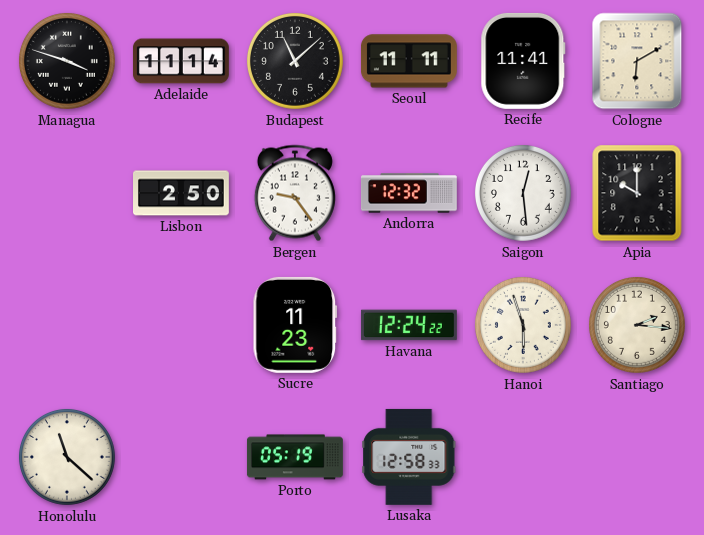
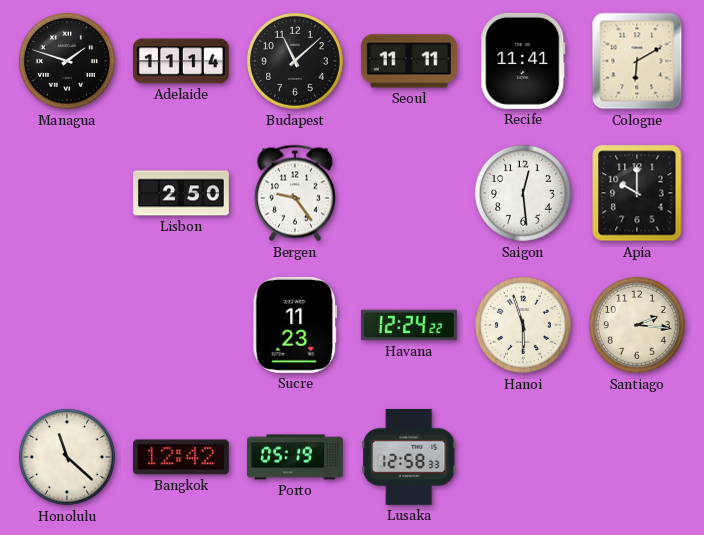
Managua: 3:48 -> 1:48
Andorra: 12:32 -> none
Bangkok: none -> 12:42
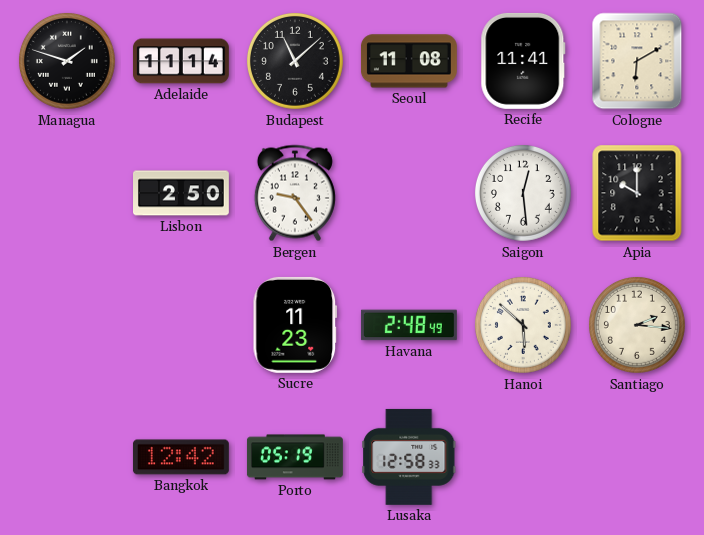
Seoul: 11:11 -> 11:08
Havana: 12:24 -> 2:48
Hanoi: 5:57 -> 5:52
Honolulu: 11:22 -> none
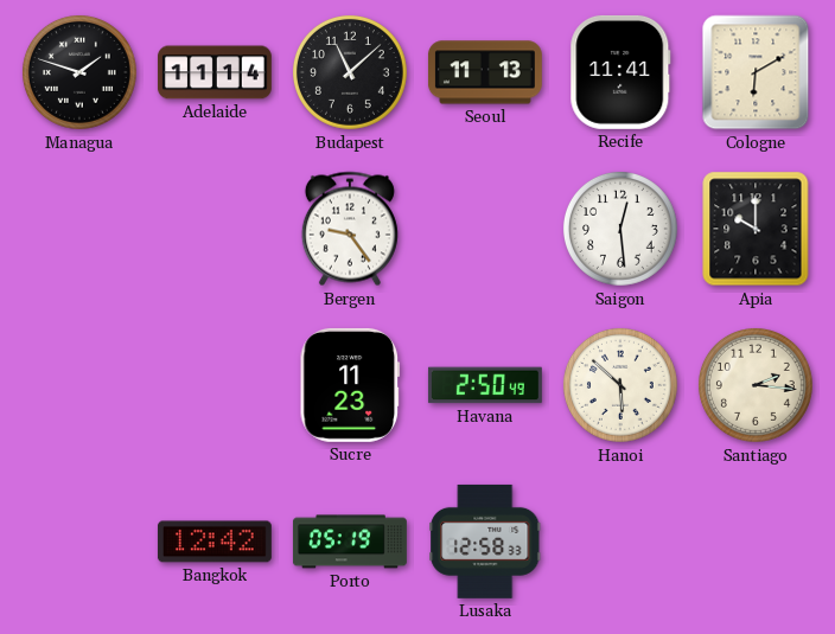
Seoul: 11:08 -> 11:13
Lisbon: 2:50 -> none
Havana: 2:48 -> 2:50
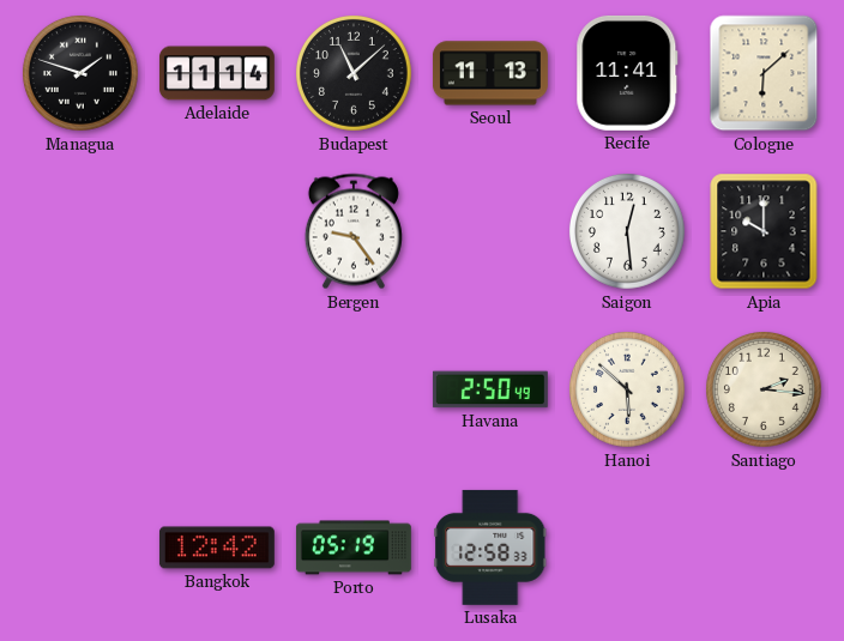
Cologne: 6:10 -> 6:08
Sucre: 11:23 -> none
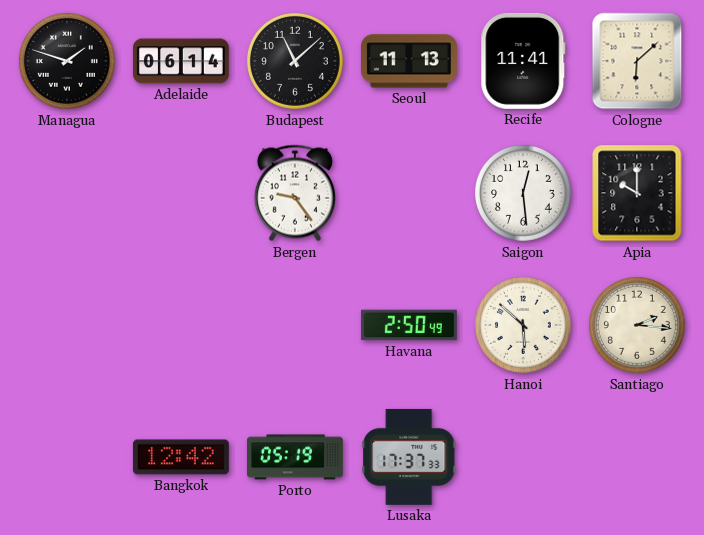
Adelaide: 11:14 -> 06:14
Lusaka: 12:58 -> 17:37
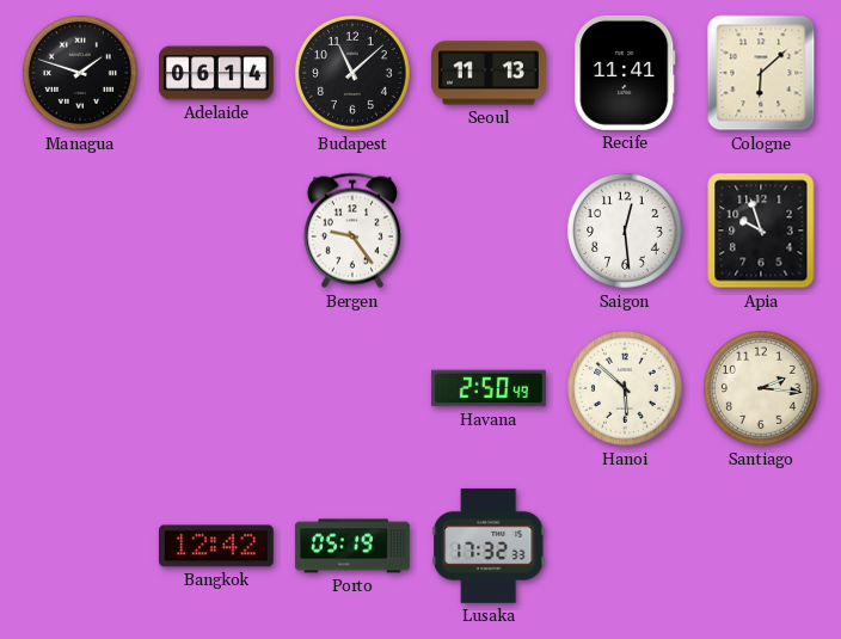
Apia: 10:00 -> 9:57
Lusaka: 17:37 -> 17:32
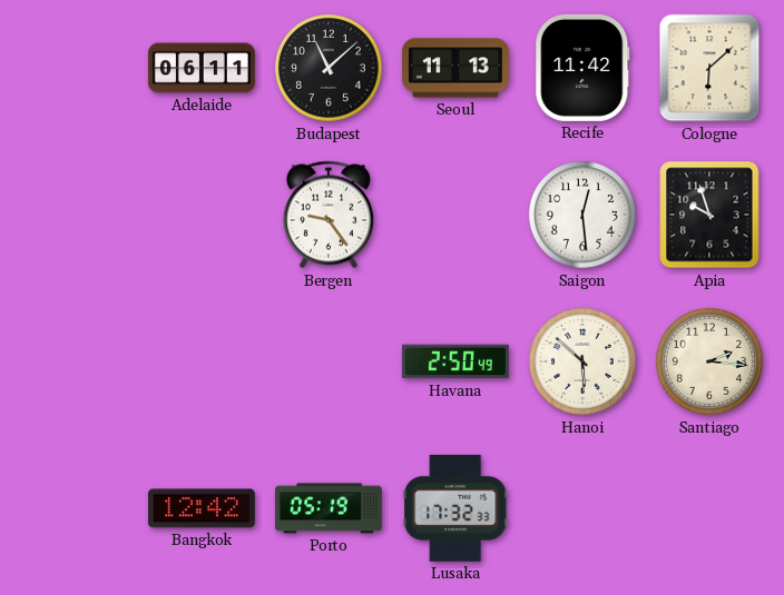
Managua: 1:48 -> none
Adelaide: 06:14 -> 06:11
Recife: 11:41 -> 11:42
